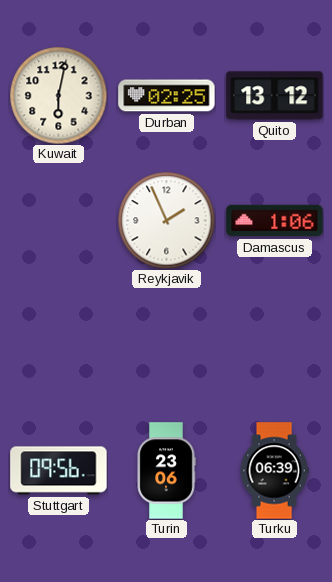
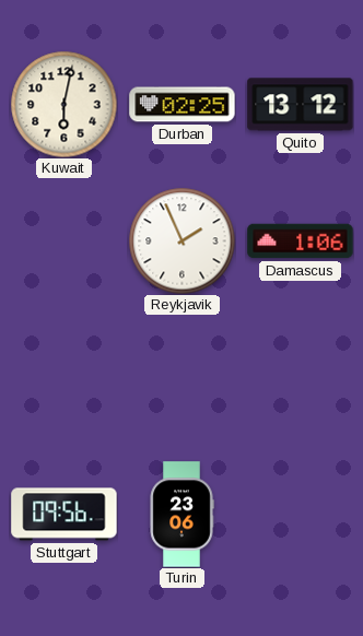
Turku: 06:39 -> none
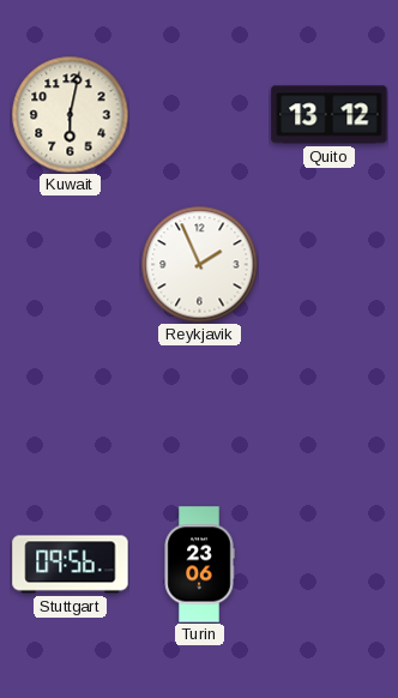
Durban: 02:25 -> none
Damascus: 1:06 -> none
